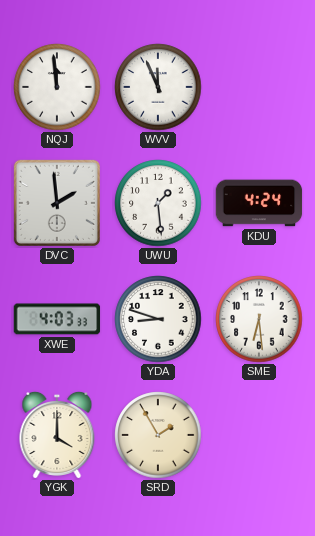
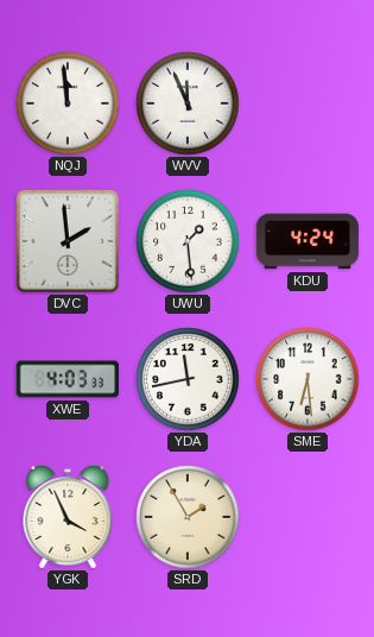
YDA: 8:48 -> 11:43
YGK: 4:00 -> 3:56
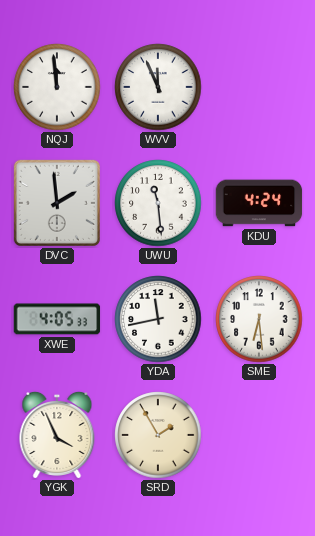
UWU: 1:29 -> 11:29
XWE: 4:03 -> 4:05
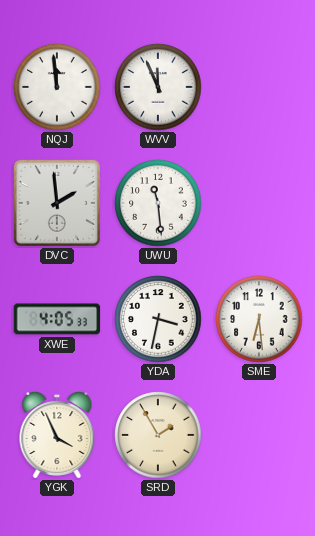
KDU: 4:24 -> none
YDA: 11:43 -> 3:32
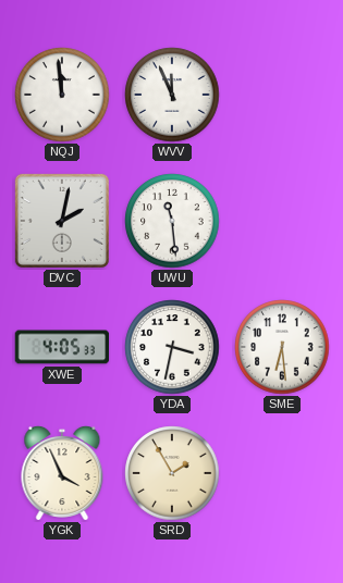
DVC: 1:59 -> 2:02
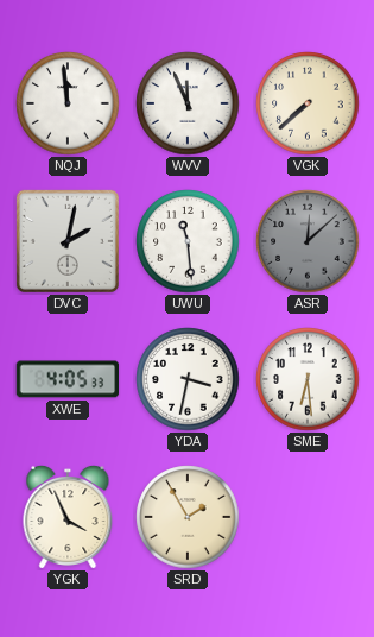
VGK: none -> 7:38
ASR: none -> 12:08
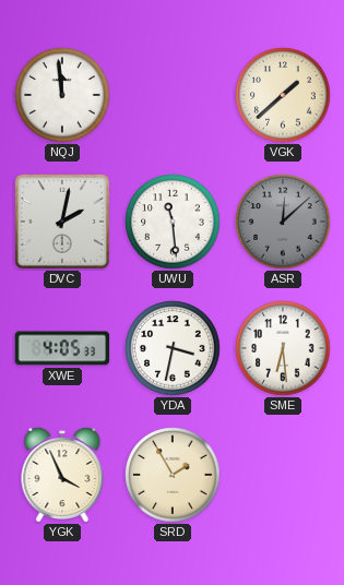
WVV: 11:56 -> none
VGK: 7:38 -> 1:38
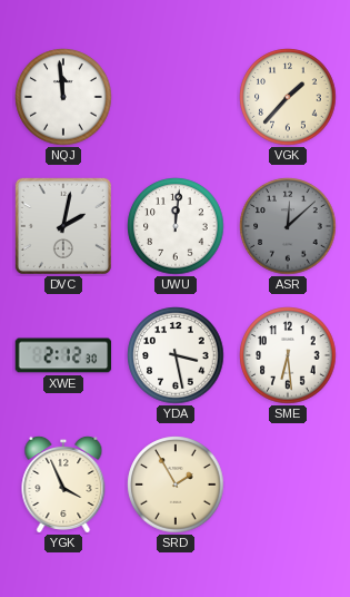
VGK: 1:38 -> 1:37
UWU: 11:29 -> 12:01
XWE: 4:05 -> 2:12
YDA: 3:32 -> 3:28
